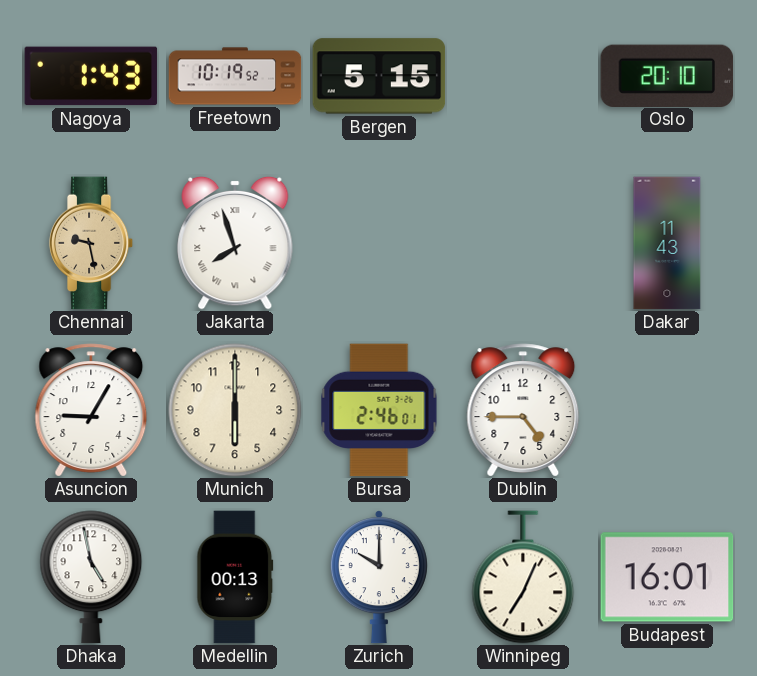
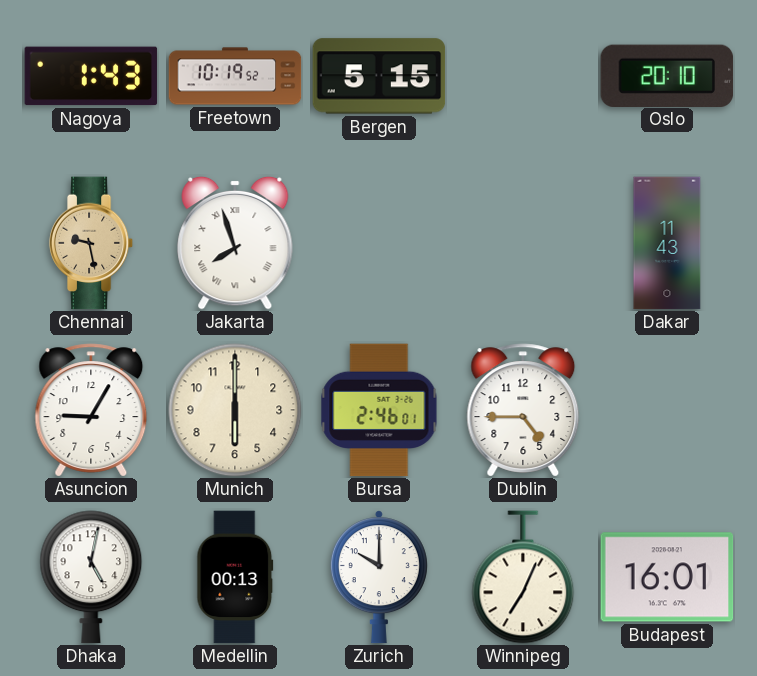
Dhaka: 4:58 -> 5:02
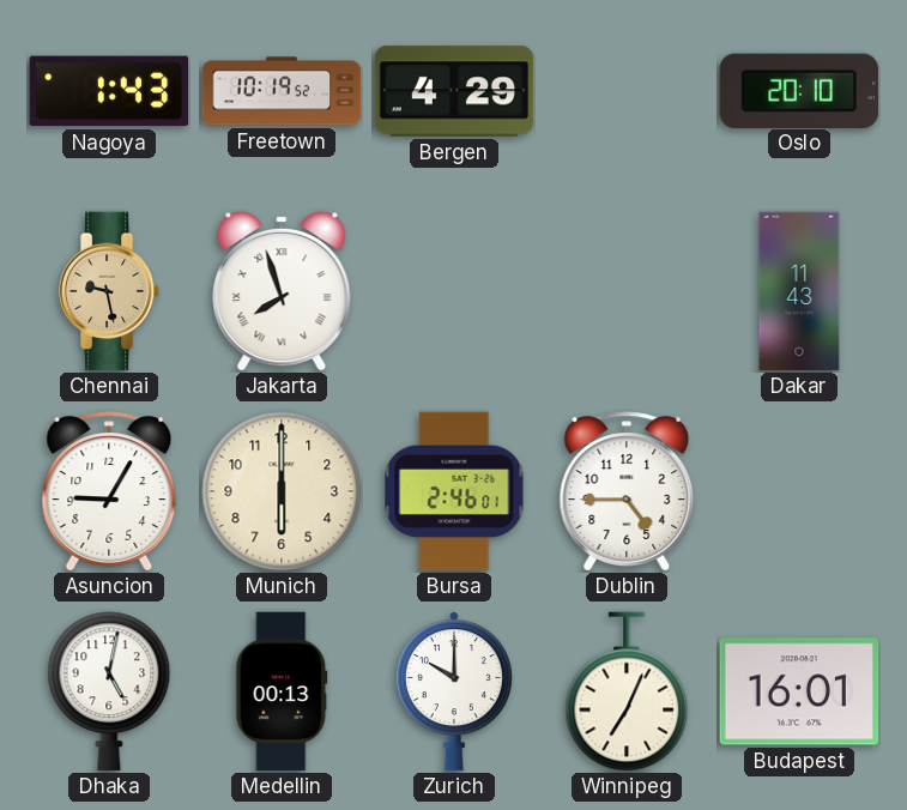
Bergen: 5:15 -> 4:29
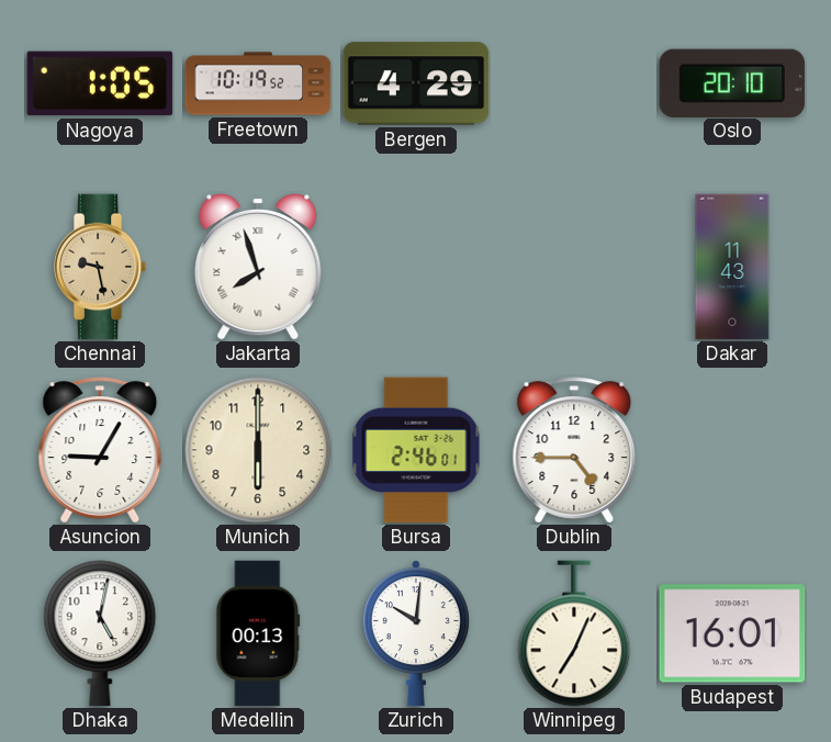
Nagoya: 1:43 -> 1:05
Zurich: 10:00 -> 10:01
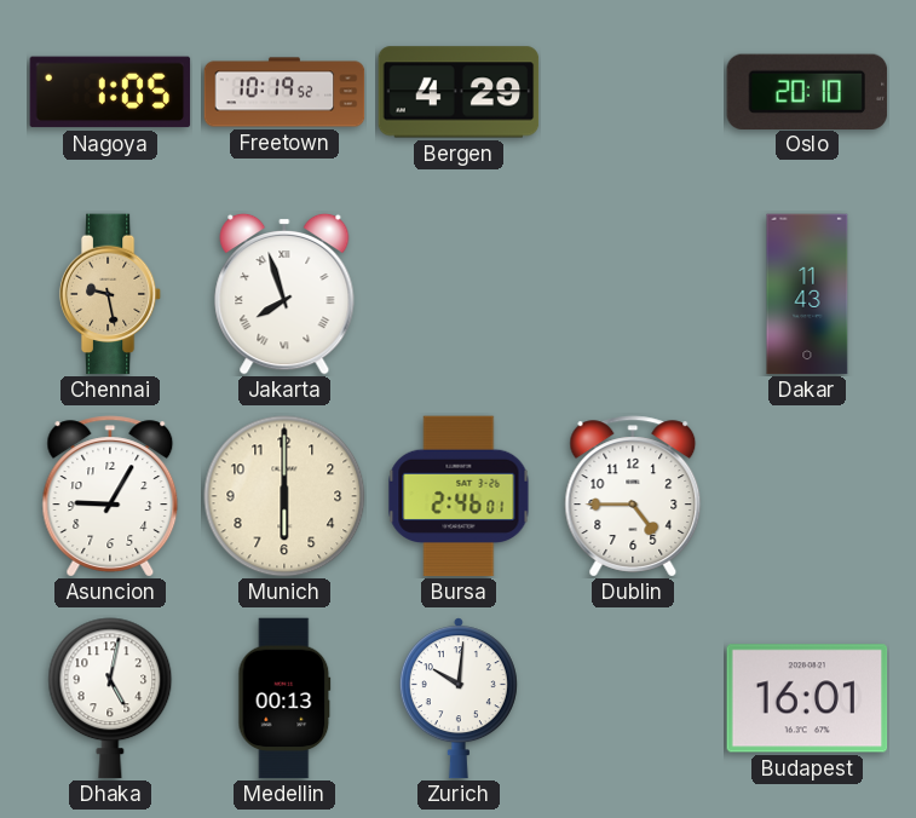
Winnipeg: 7:04 -> none
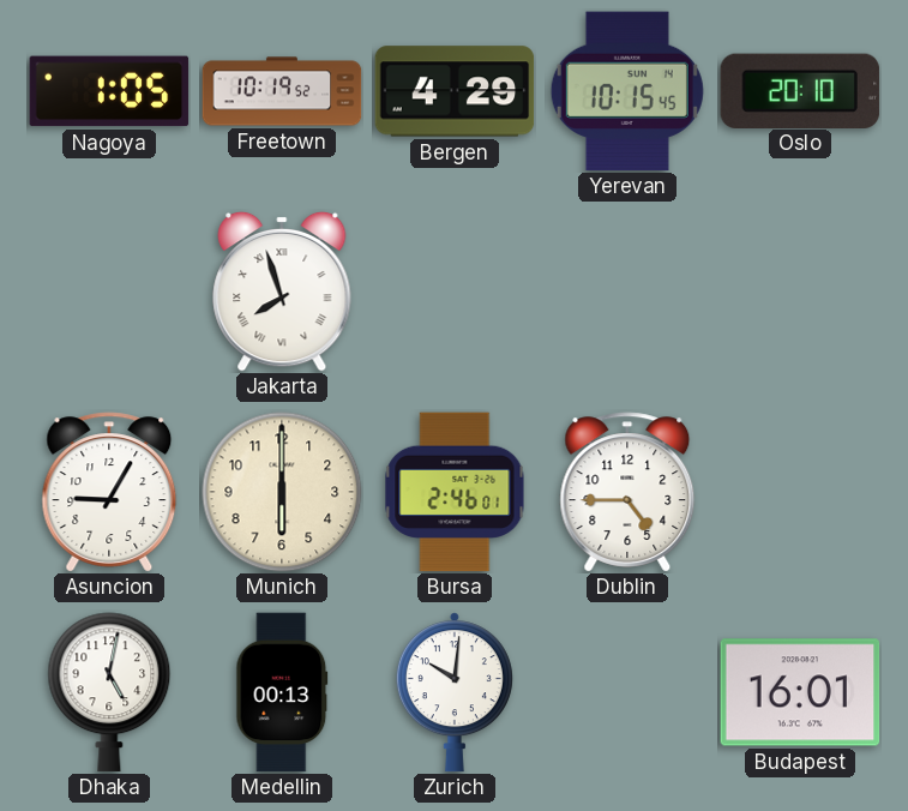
Yerevan: none -> 10:15
Chennai: 9:28 -> none
Dakar: 11:43 -> none
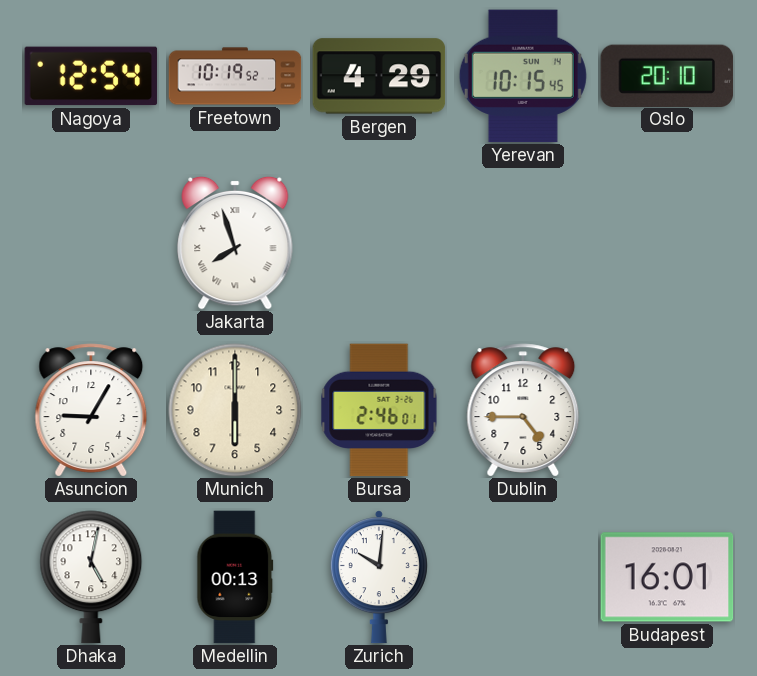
Nagoya: 1:05 -> 12:54
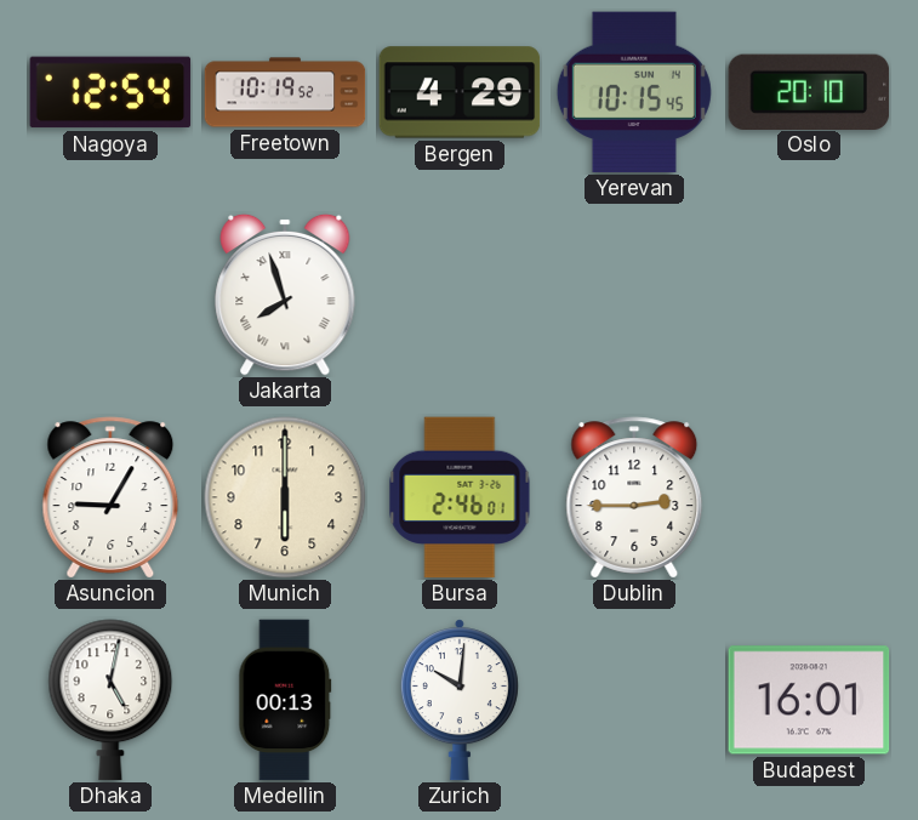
Dublin: 4:45 -> 2:45
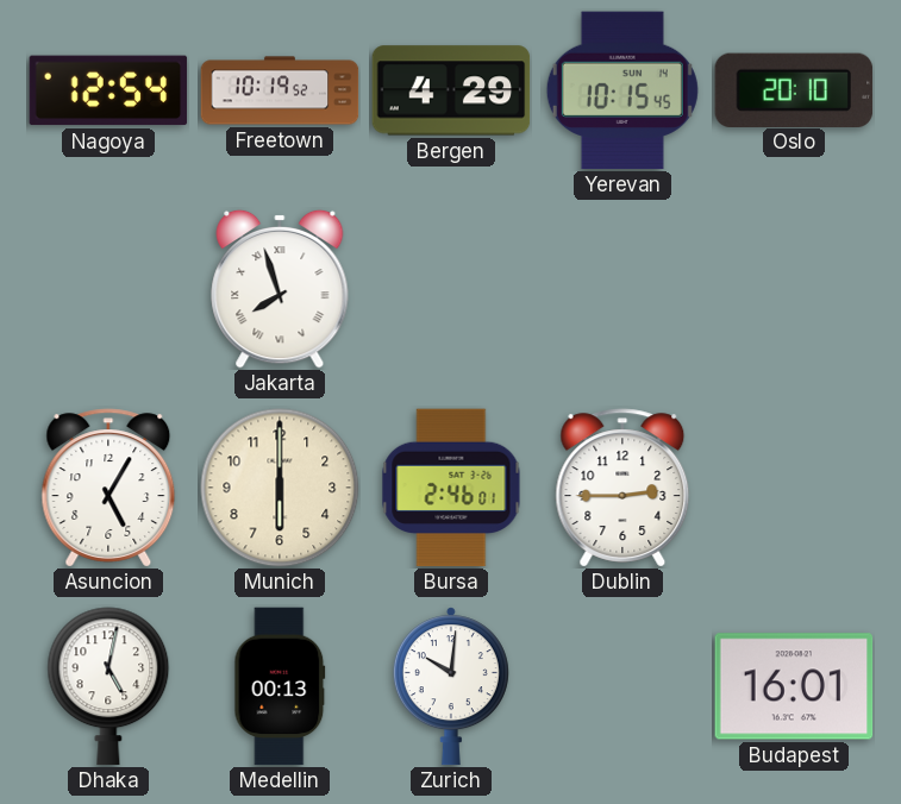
Asuncion: 9:05 -> 5:05
